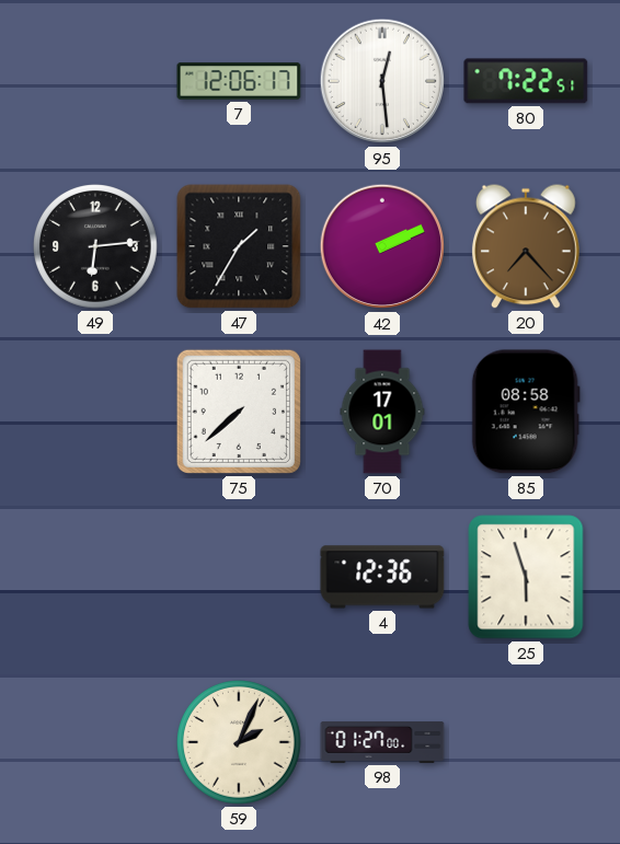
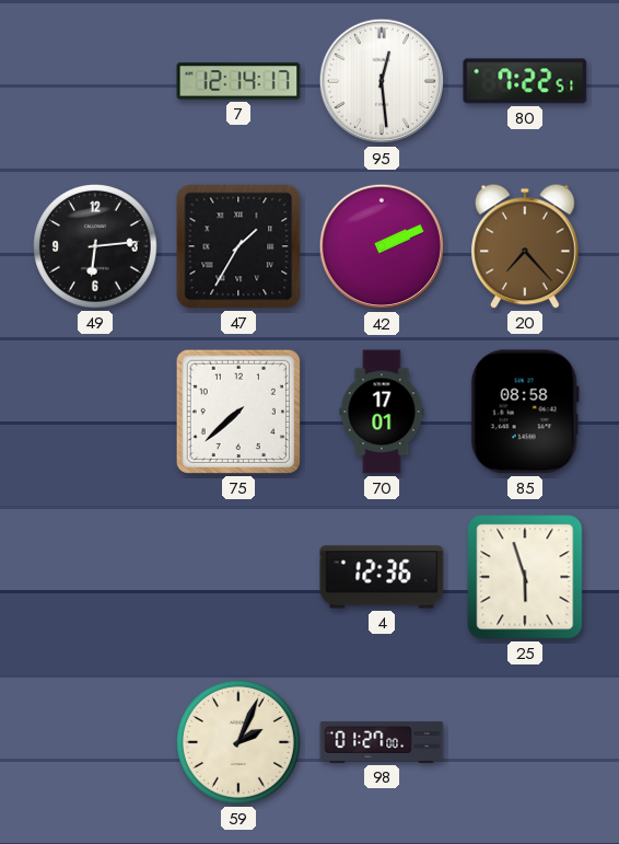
7: 12:06 -> 12:14
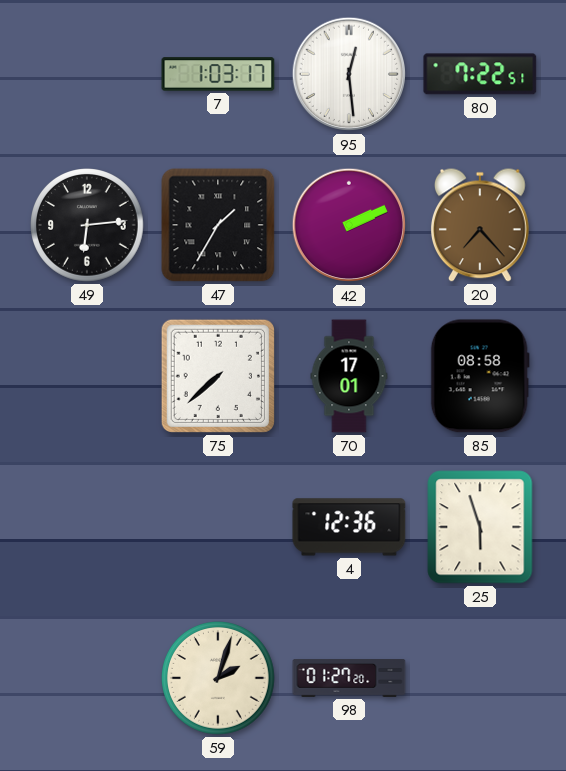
7: 12:14 -> 1:03
59: 2:04 -> 2:03
98: 01:27:00 -> 01:27:20
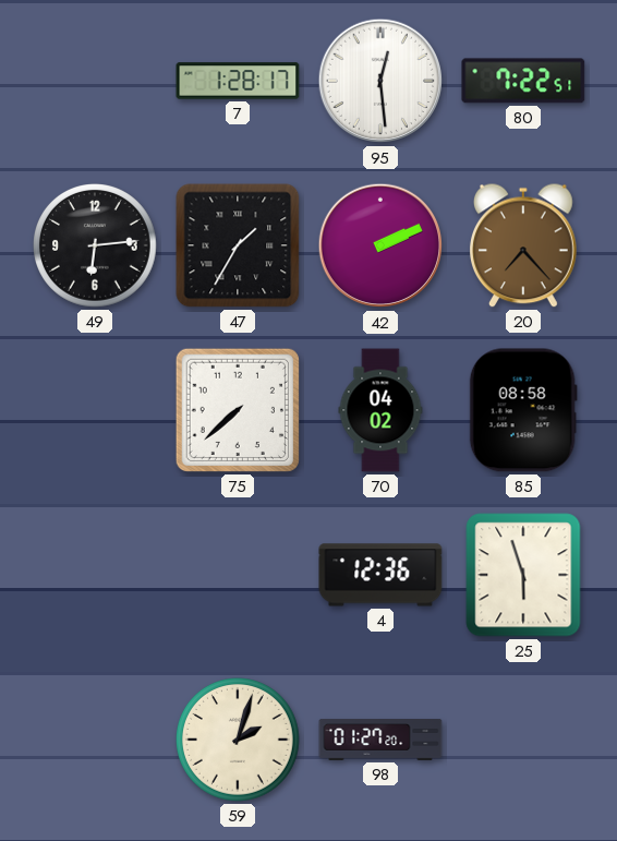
7: 1:03 -> 1:28
70: 17:01 -> 04:02
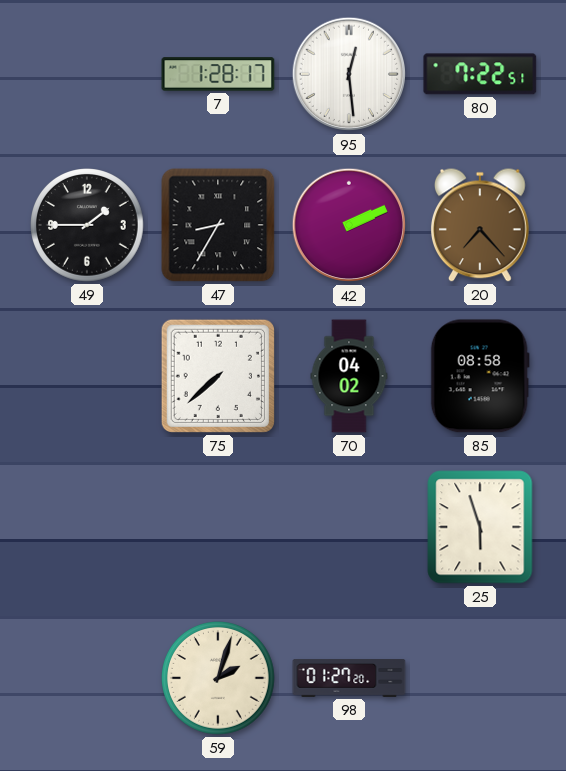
49: 6:14 -> 1:45
47: 1:35 -> 8:35
4: 12:36 -> none
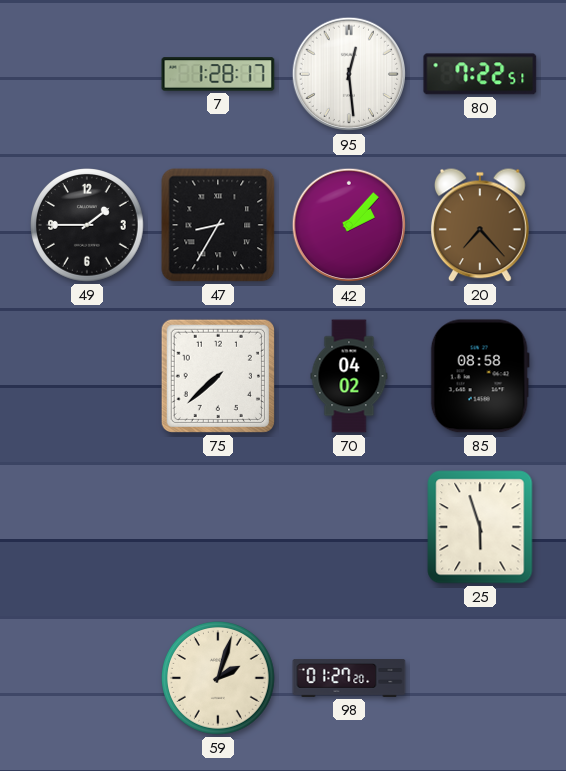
42: 2:11 -> 2:07
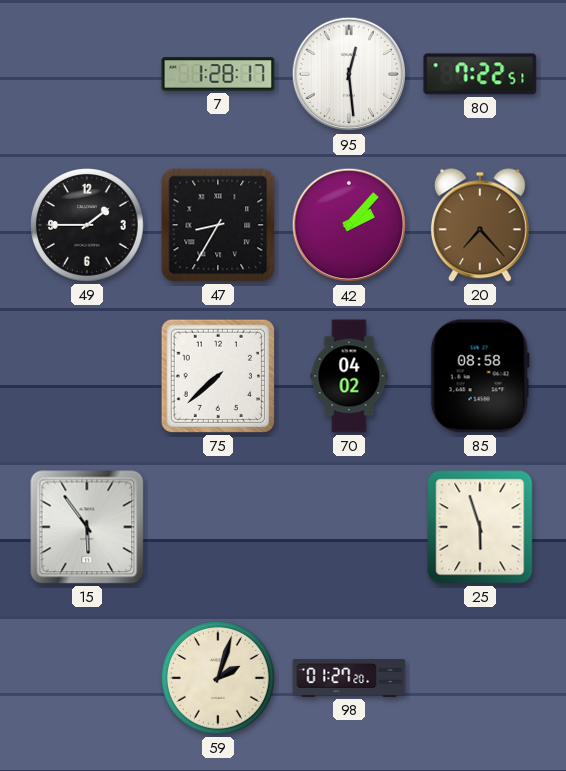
15: none -> 5:54
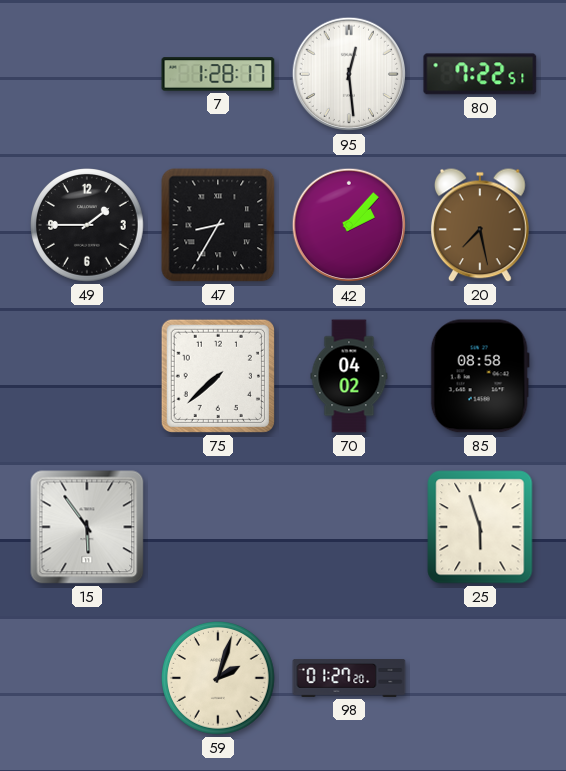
20: 7:23 -> 7:28
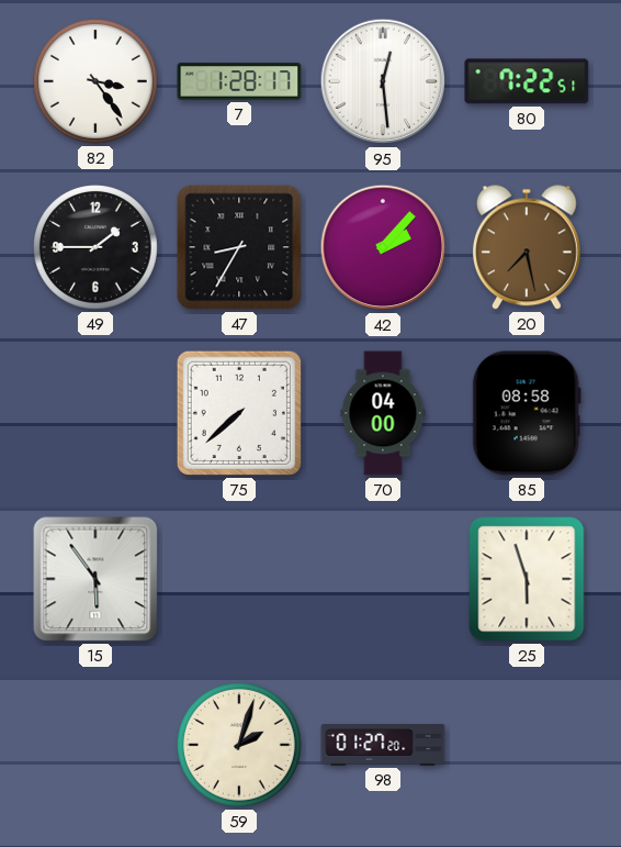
82: none -> 3:24
70: 04:02 -> 04:00
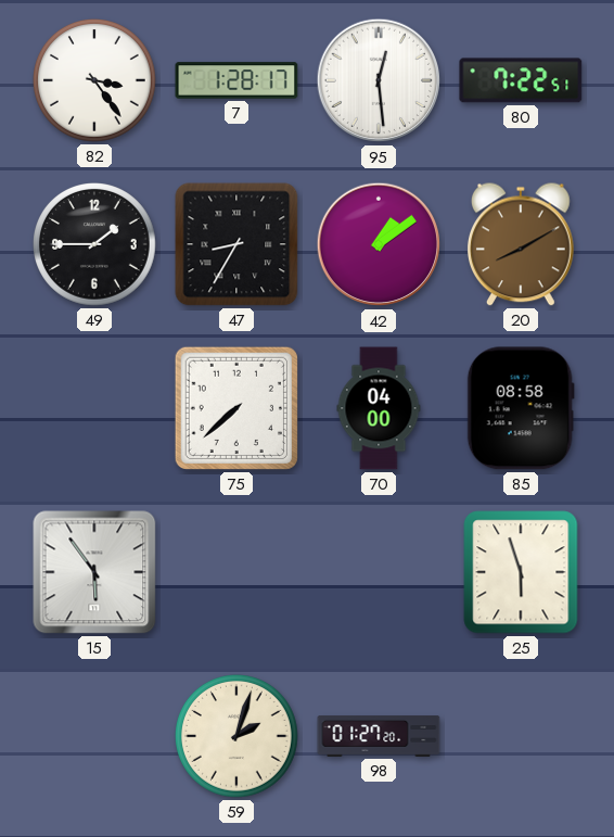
42: 2:07 -> 1:09
20: 7:28 -> 8:10
